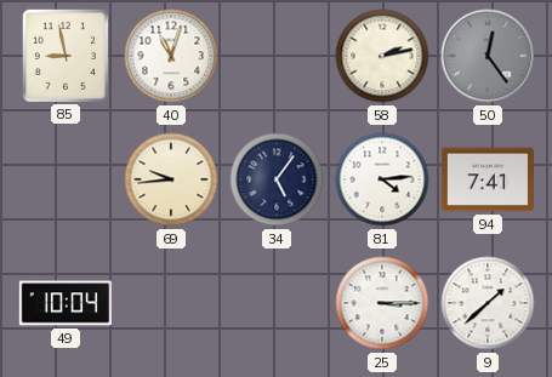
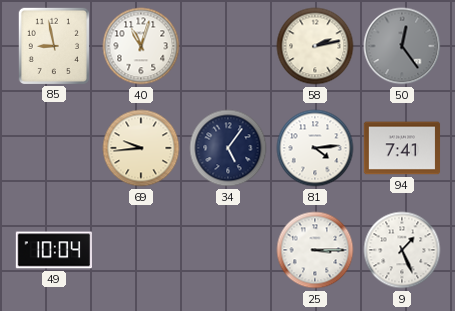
9: 1:38 -> 1:26
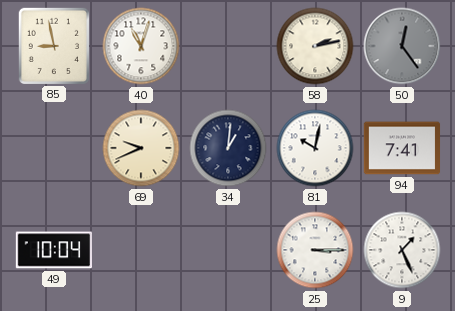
69: 9:44 -> 9:41
34: 5:06 -> 1:01
81: 4:14 -> 10:02
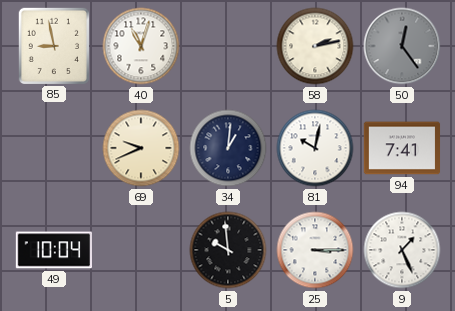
5: none -> 9:59
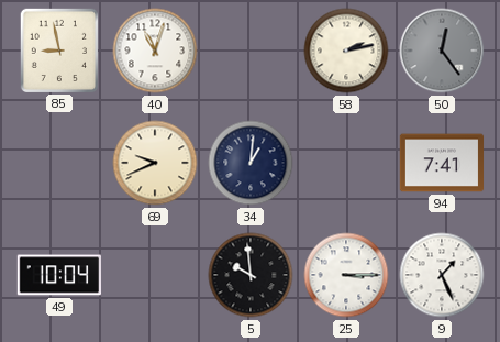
81: 10:02 -> none
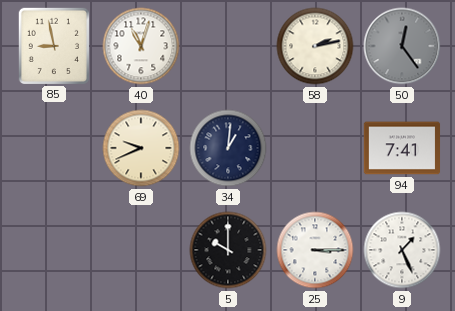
49: 10:04 -> none
5: 9:59 -> 10:00
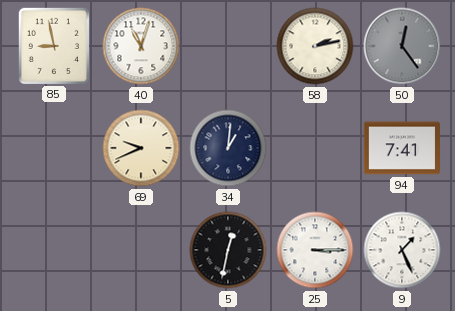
5: 10:00 -> 12:32
